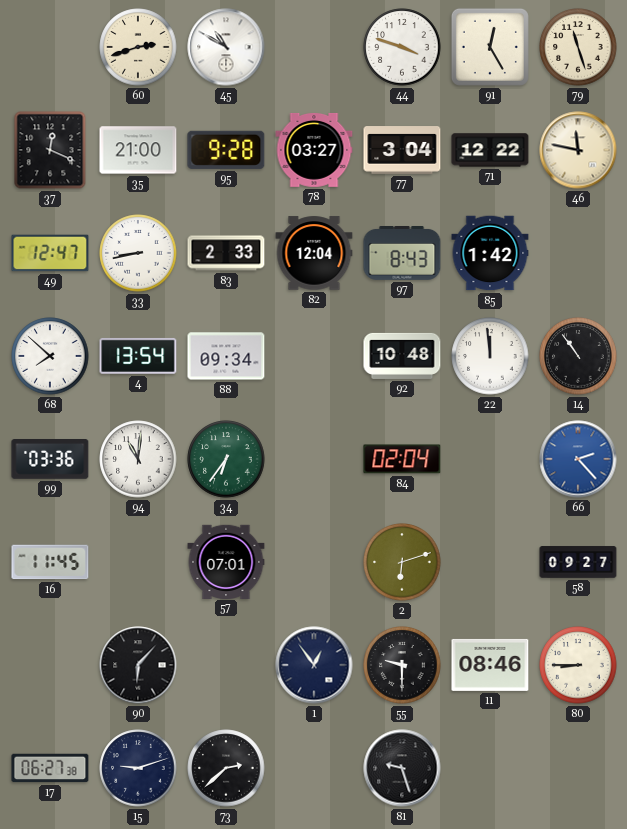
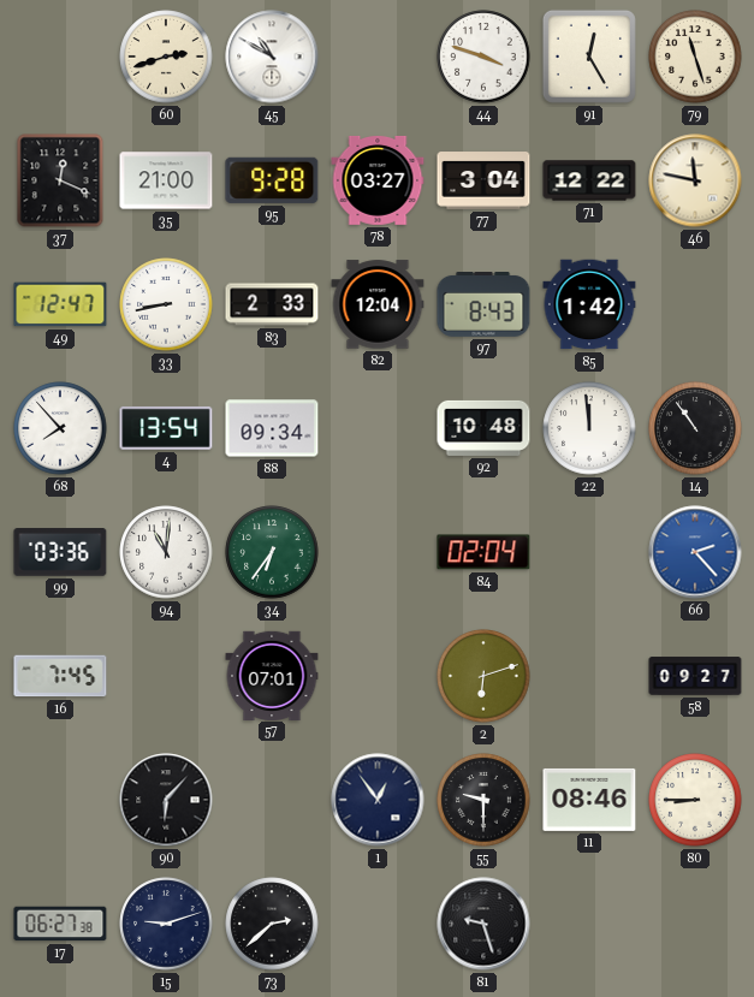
68: 7:52 -> 7:53
16: 11:45 -> 7:45
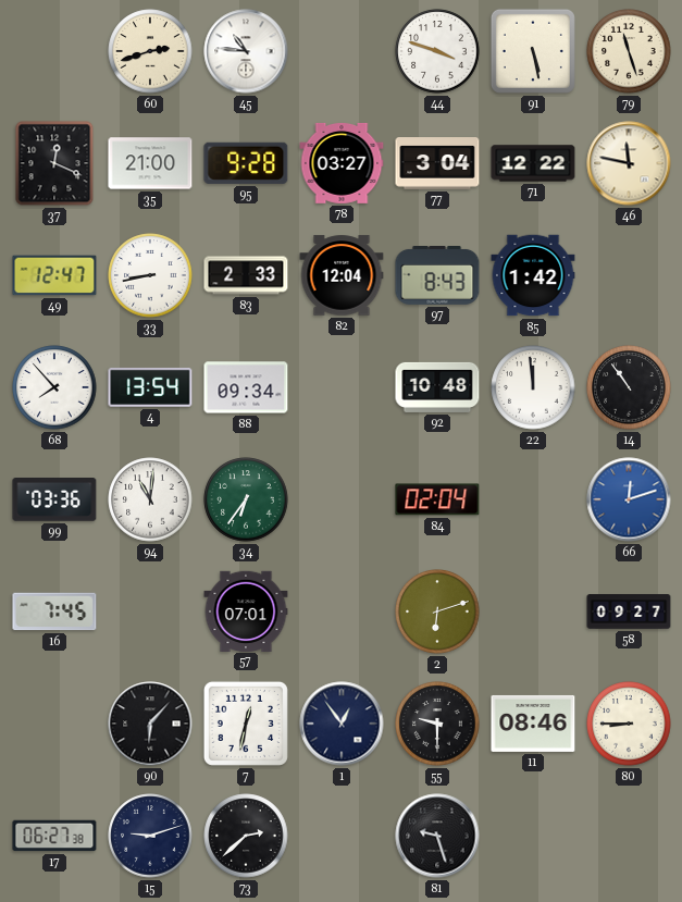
45: 10:50 -> 10:46
91: 12:25 -> 5:28
66: 2:23 -> 12:12
7: none -> 12:32
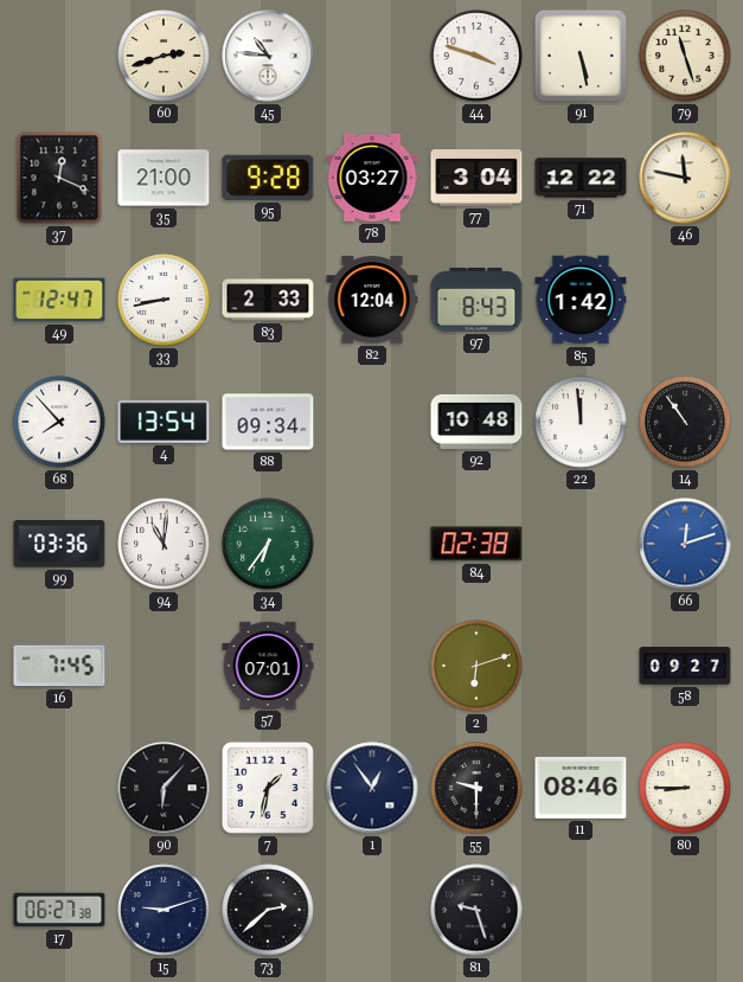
84: 02:04 -> 02:38
7: 12:32 -> 1:32
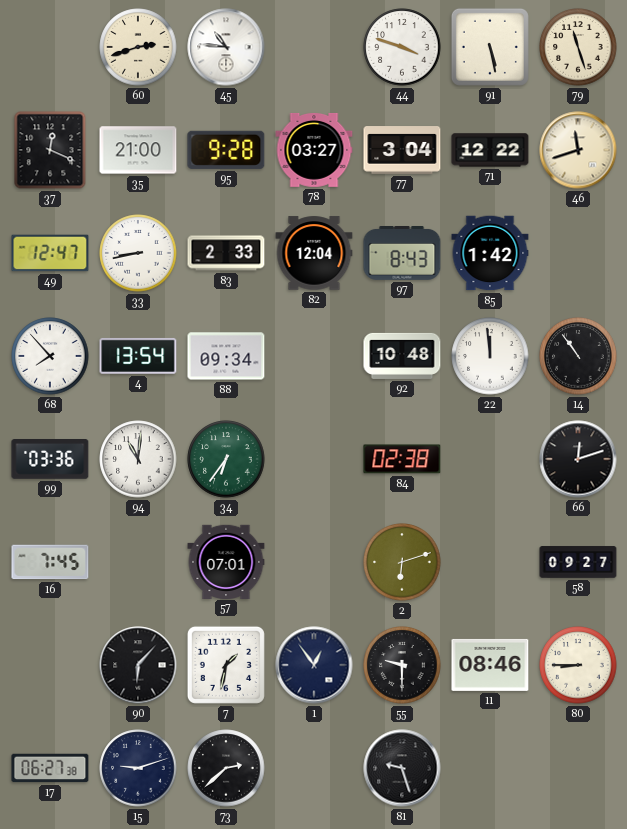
46: 11:47 -> 11:42
66 dial: blue -> black
